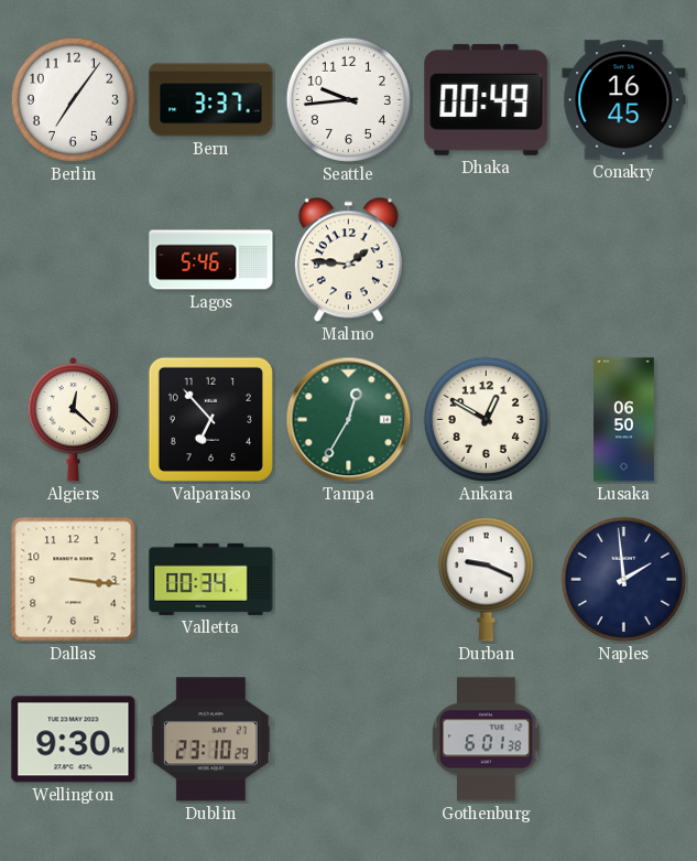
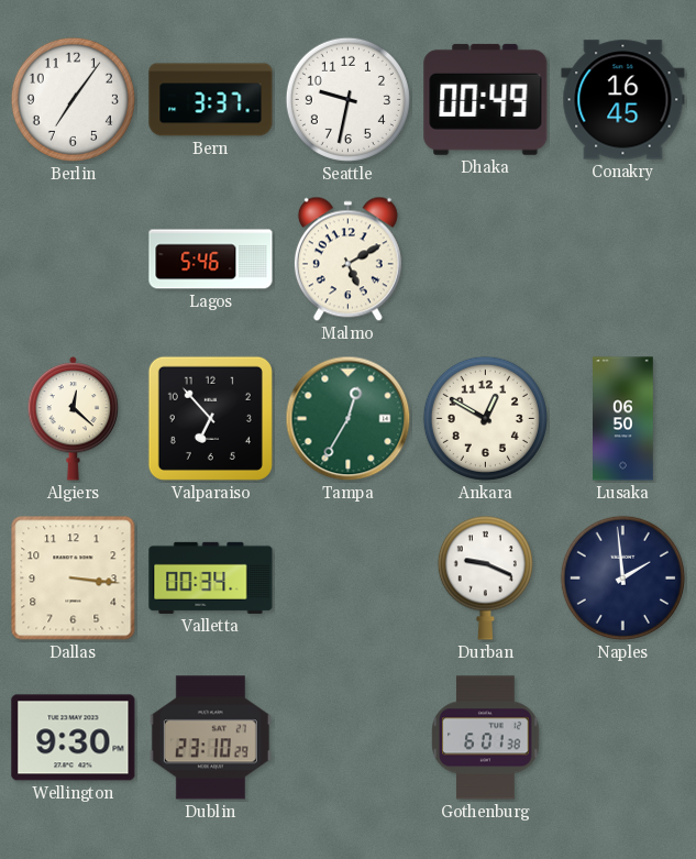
Seattle: 9:44 -> 9:32
Malmo: 1:46 -> 5:10
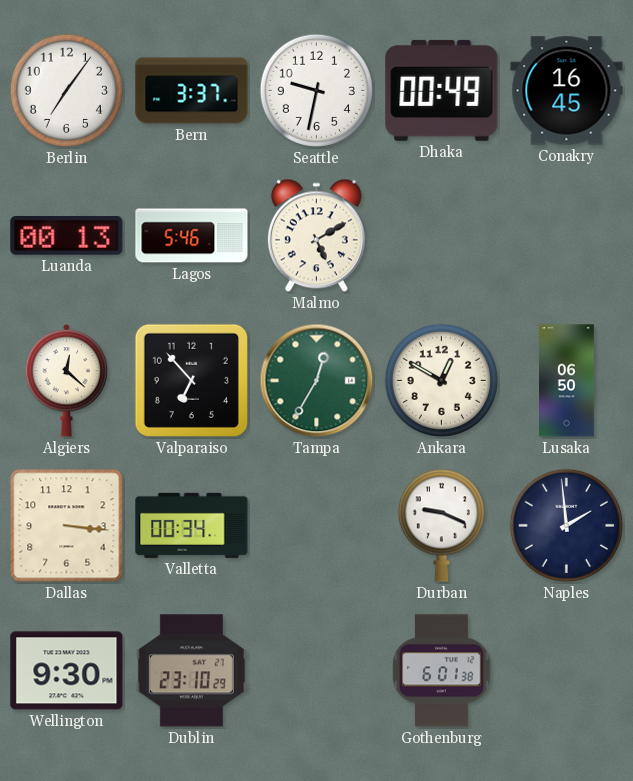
Luanda: none -> 00:13
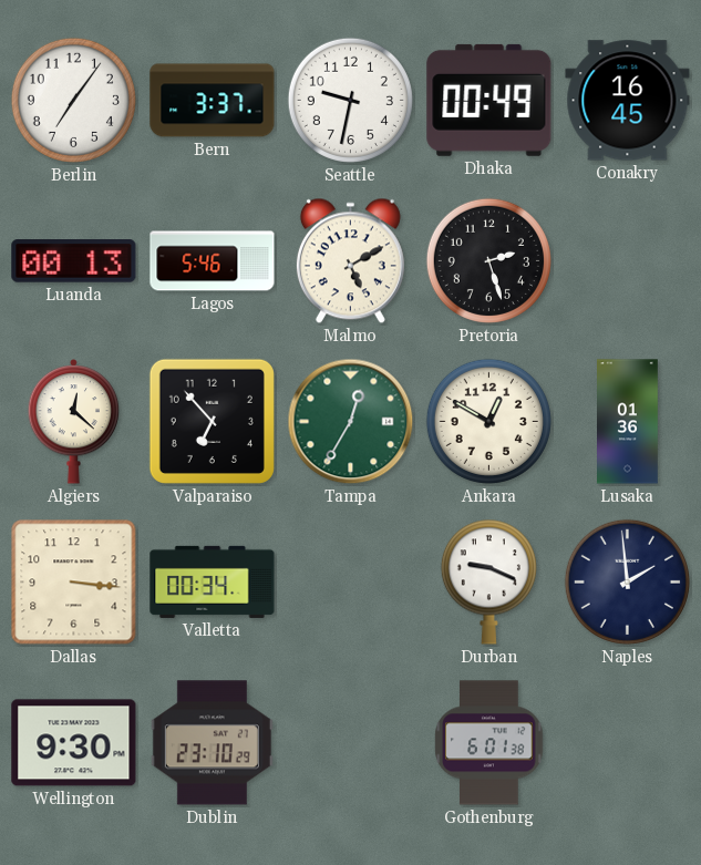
Pretoria: none -> 2:27
Lusaka: 06:50 -> 01:36
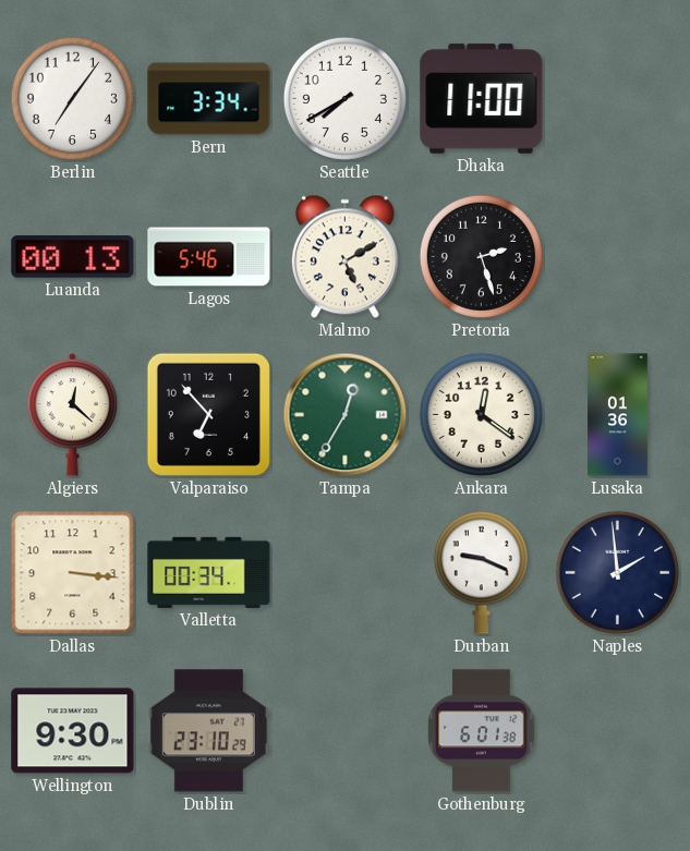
Bern: 3:37 -> 3:34
Seattle: 9:32 -> 7:40
Dhaka: 00:49 -> 11:00
Conakry: 16:45 -> none
Ankara: 12:50 -> 12:21
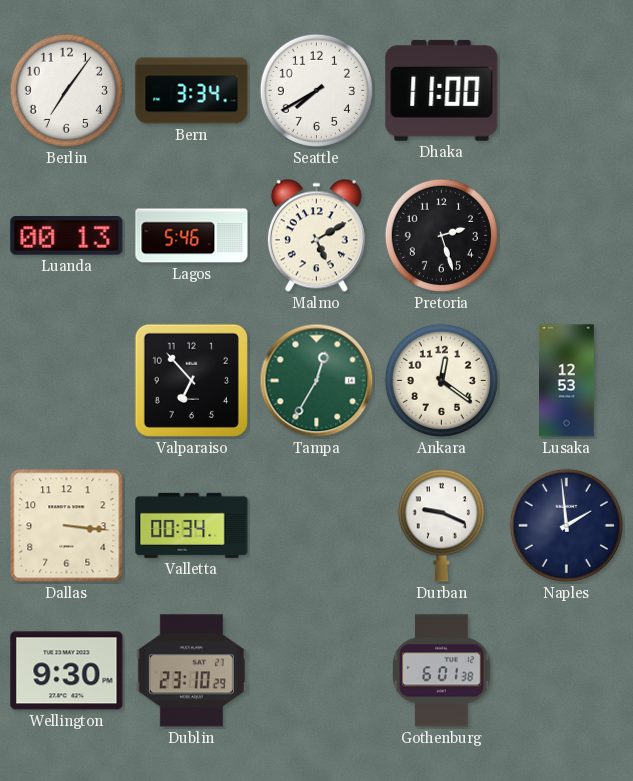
Algiers: 12:22 -> none
Lusaka: 01:36 -> 12:53
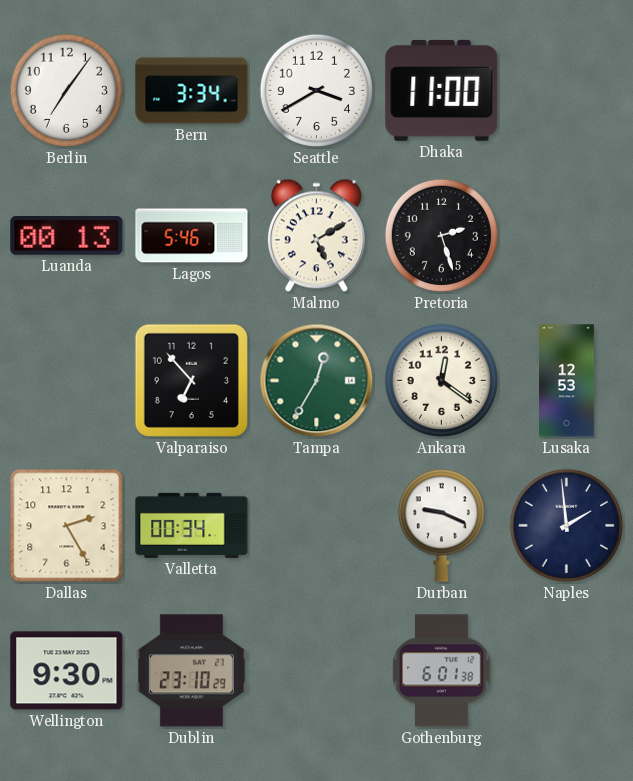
Seattle: 7:40 -> 3:40
Dallas: 3:16 -> 2:25
